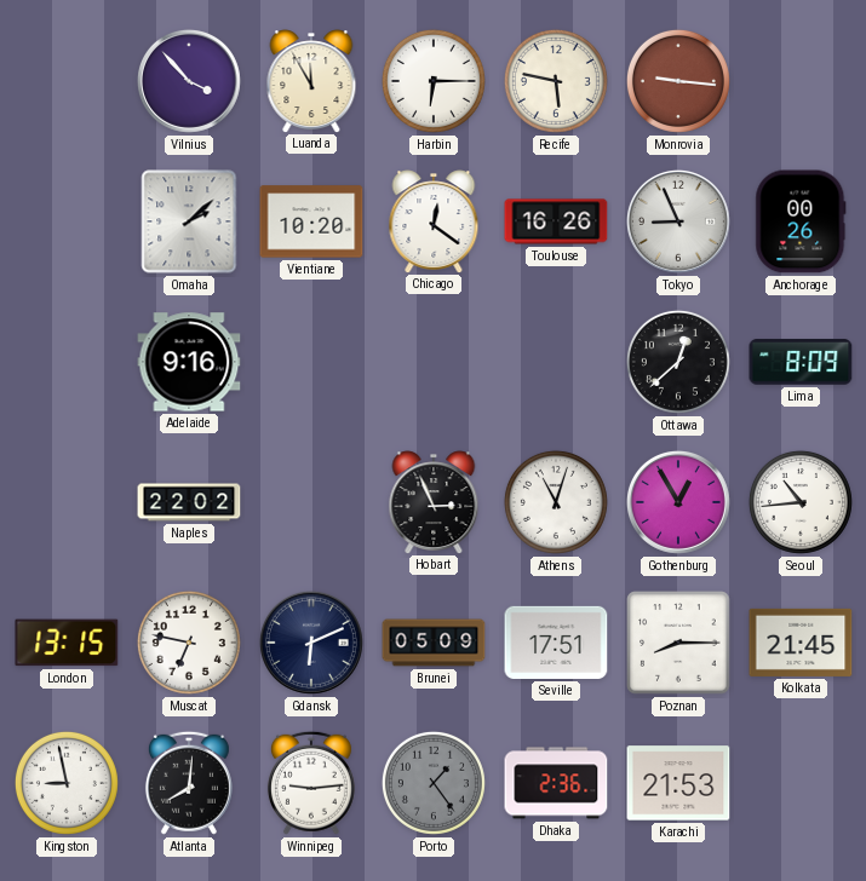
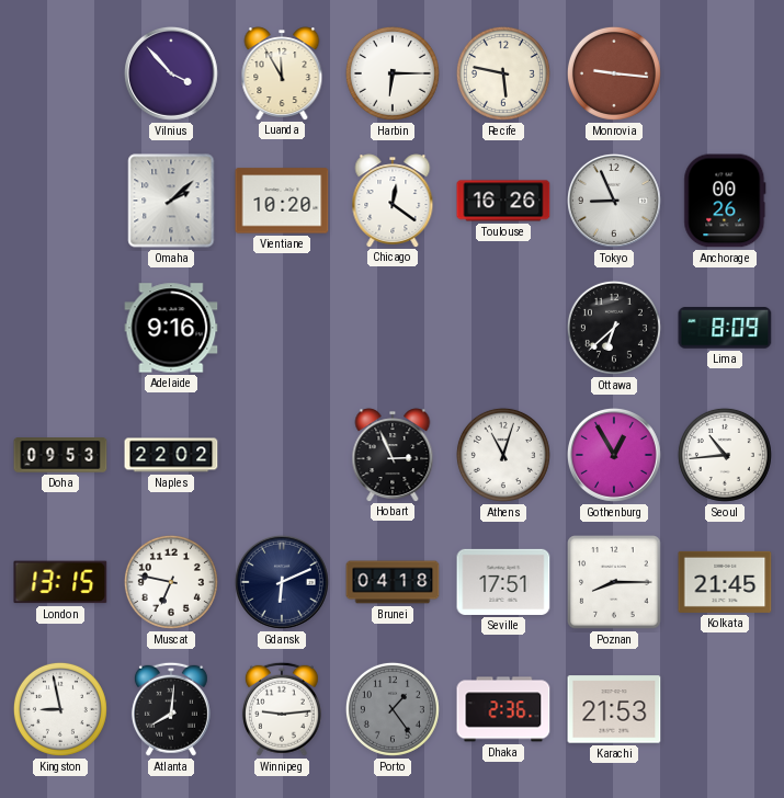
Ottawa: 12:38 -> 6:38
Doha: none -> 09:53
Brunei: 05:09 -> 04:18
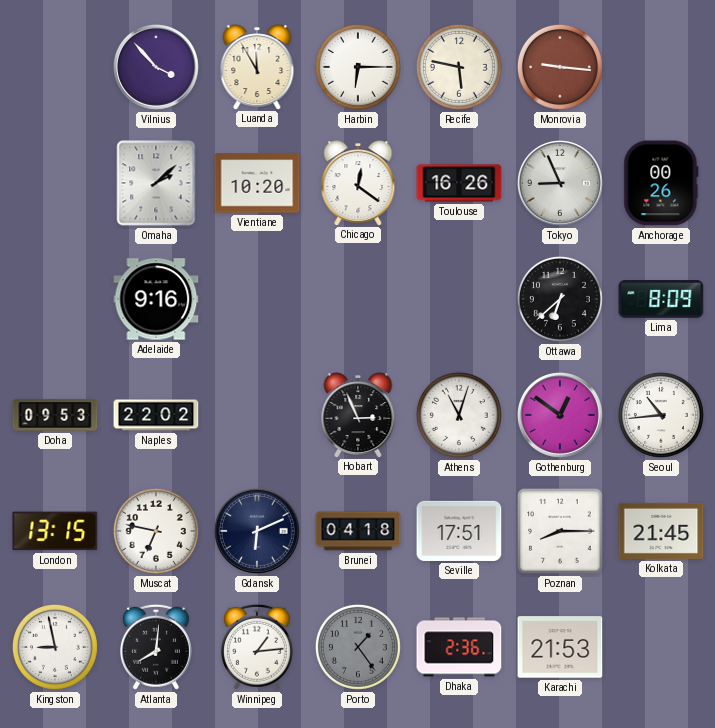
Gothenburg: 12:55 -> 12:51
Winnipeg: 9:14 -> 1:14
